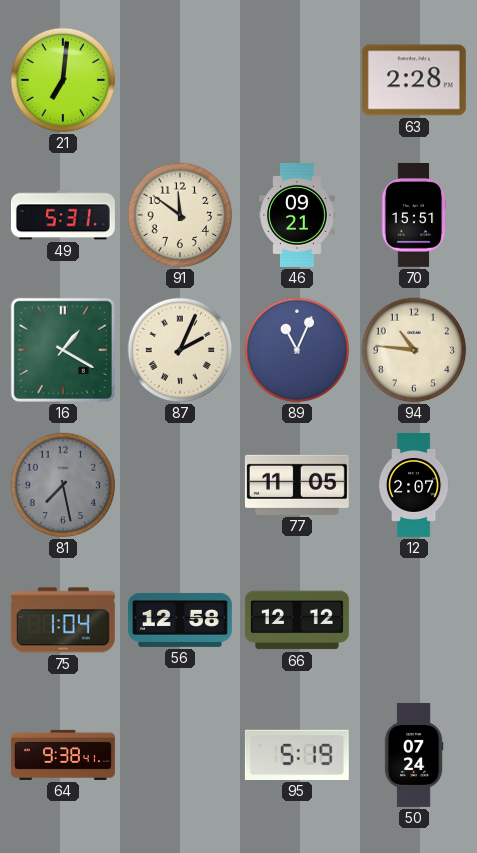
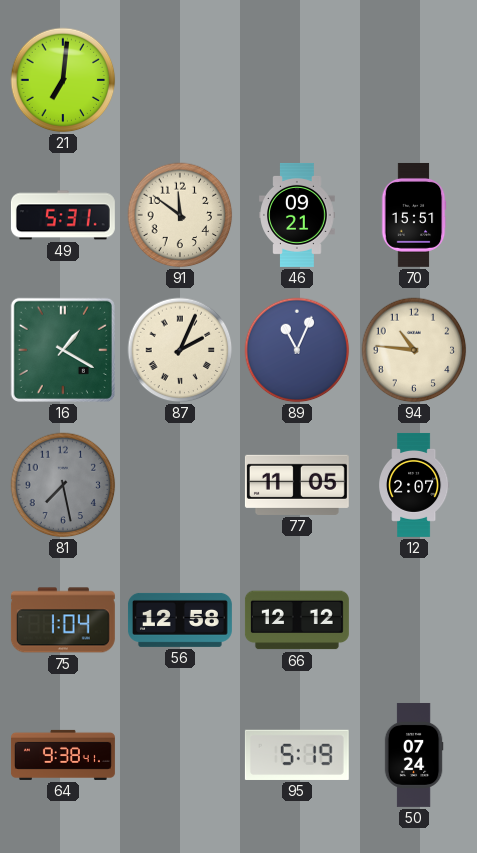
63: 2:28 -> none
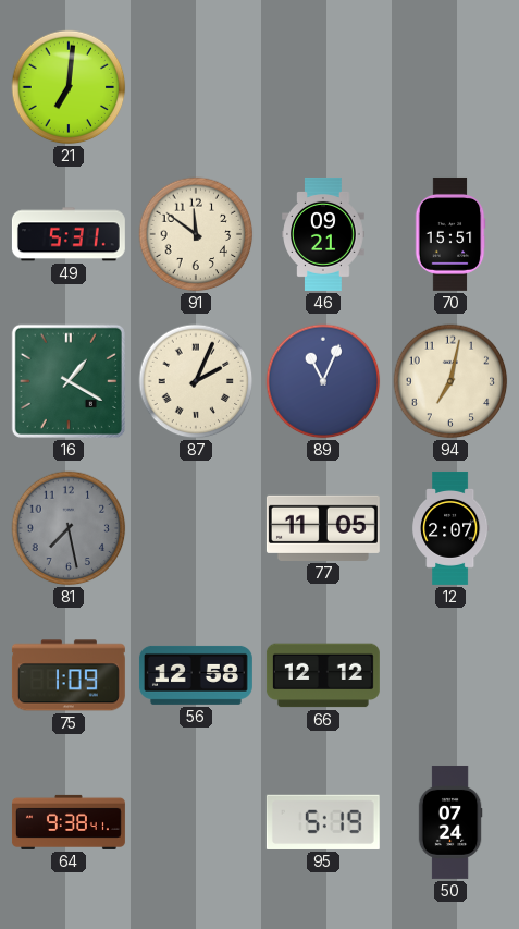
94: 10:46 -> 7:02
75: 1:04 -> 1:09
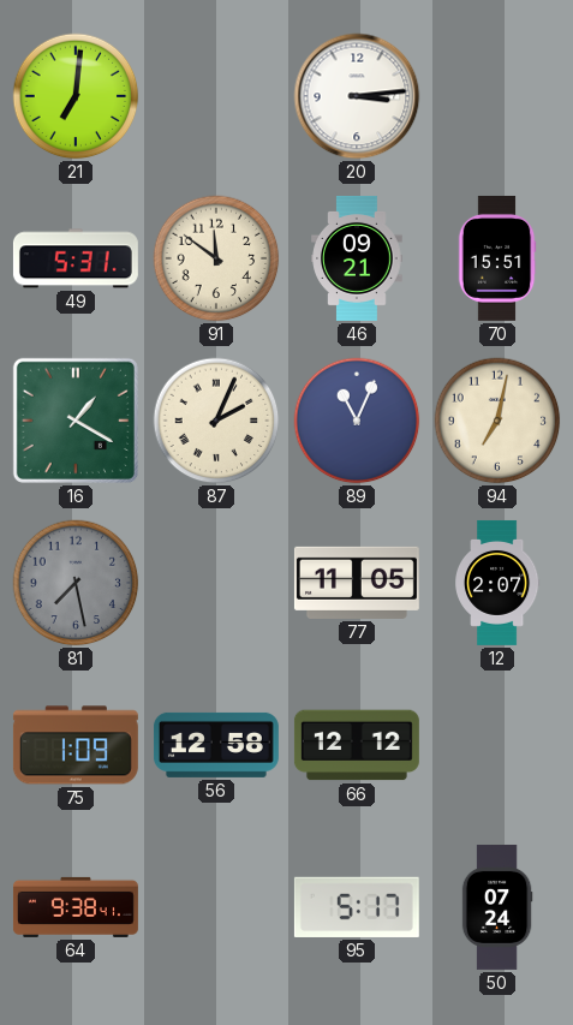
20: none -> 3:14
95: 5:19 -> 5:17
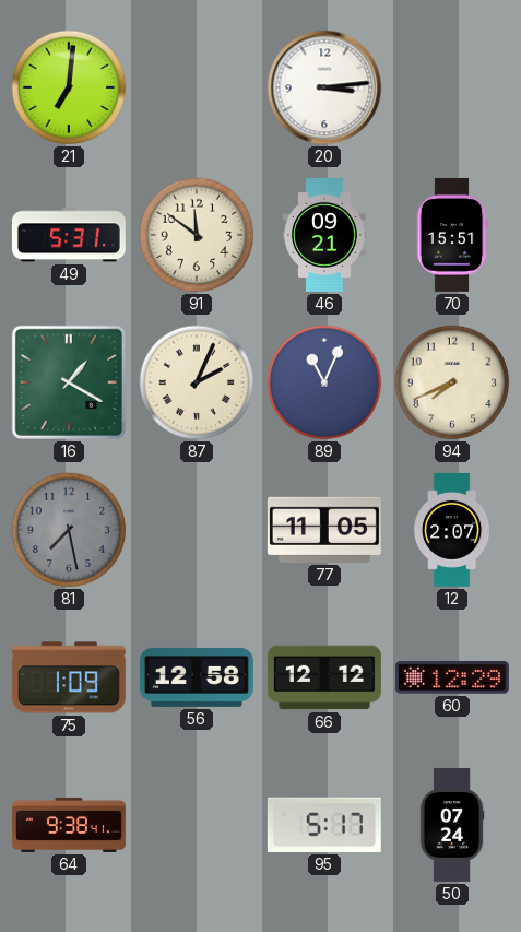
94: 7:02 -> 7:41
60: none -> 12:29
